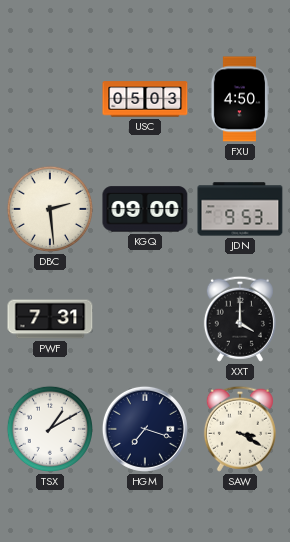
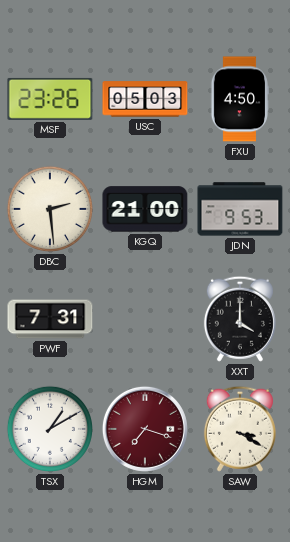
MSF: none -> 23:26
KGQ: 09:00 -> 21:00
HGM dial: navy -> burgundy
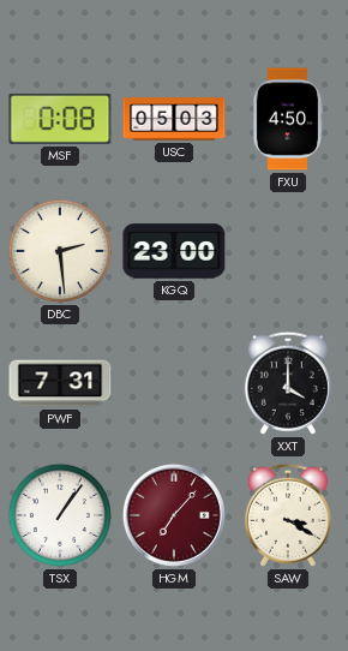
MSF: 23:26 -> 0:08
KGQ: 21:00 -> 23:00
JDN: 9:53 -> none
TSX: 1:10 -> 1:06
HGM: 7:18 -> 7:07
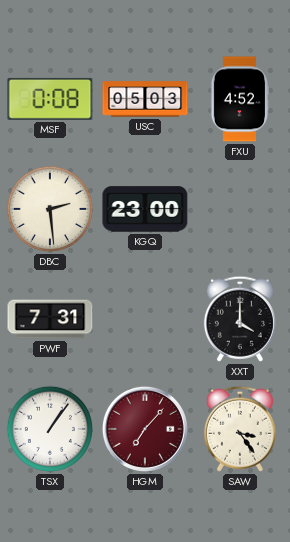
FXU: 4:50 -> 4:52
SAW: 3:20 -> 3:24
